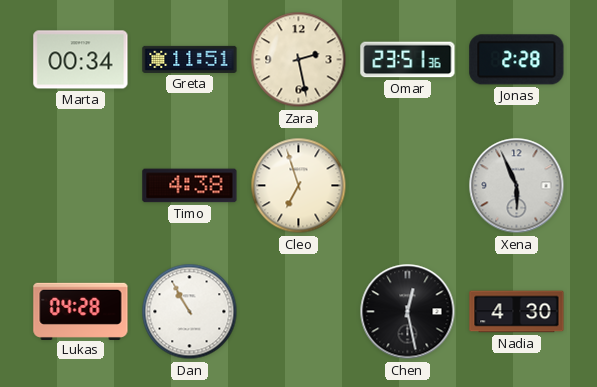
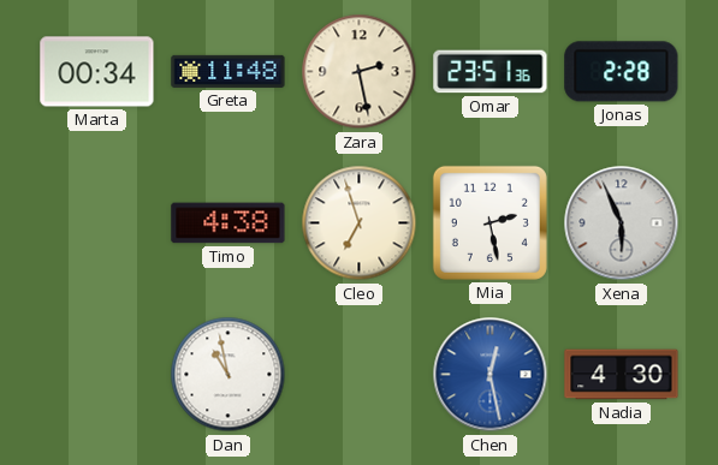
Greta: 11:51 -> 11:48
Mia: none -> 2:28
Lukas: 04:28 -> none
Dan: 10:55 -> 10:58
Chen dial: black -> blue
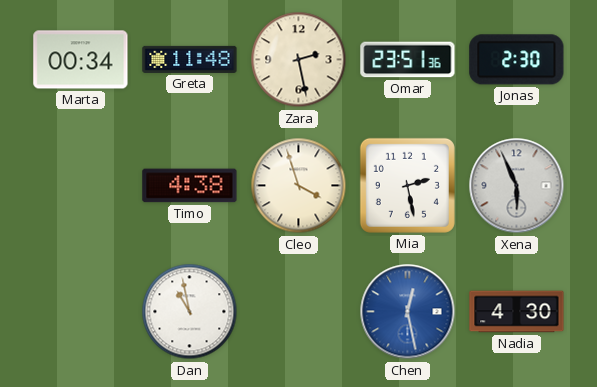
Jonas: 2:28 -> 2:30
Cleo: 6:57 -> 3:57
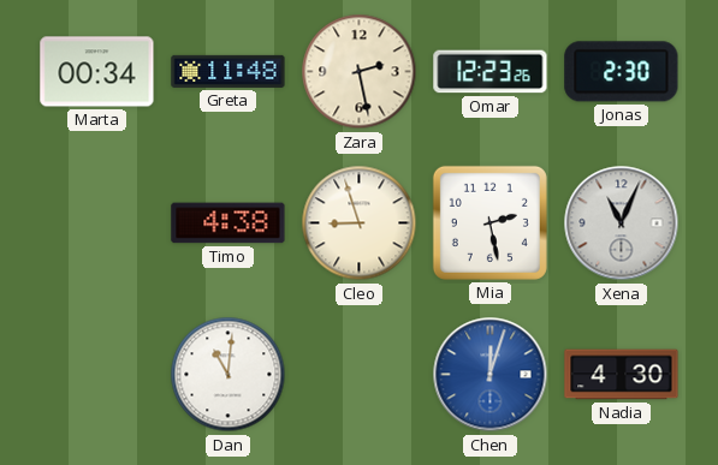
Omar: 23:51 -> 12:23
Cleo: 3:57 -> 8:57
Xena: 5:56 -> 11:04
Dan: 10:58 -> 11:01
Chen: 12:28 -> 12:03
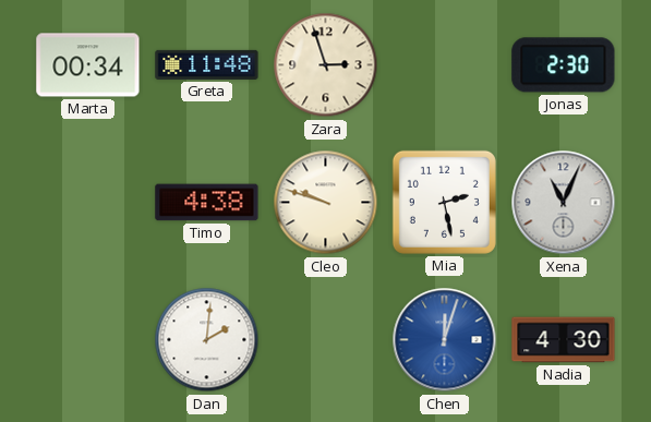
Zara: 2:28 -> 2:57
Omar: 12:23 -> none
Cleo: 8:57 -> 9:48
Dan: 11:01 -> 2:01
